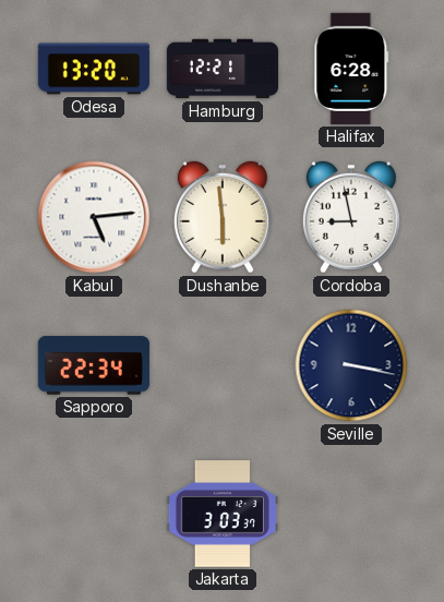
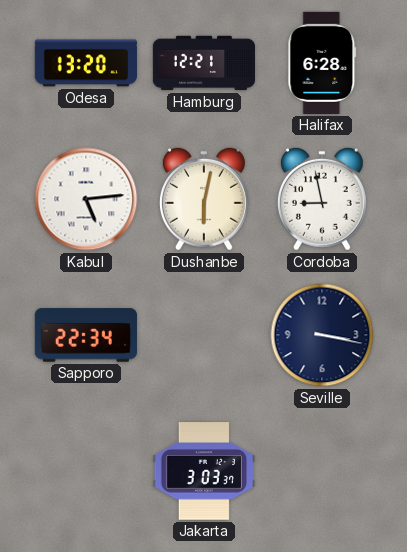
Dushanbe: 5:59 -> 6:02
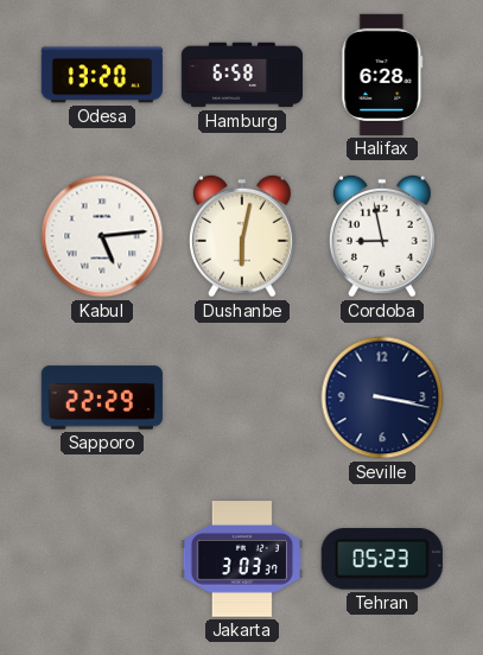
Hamburg: 12:21 -> 6:58
Sapporo: 22:34 -> 22:29
Tehran: none -> 05:23
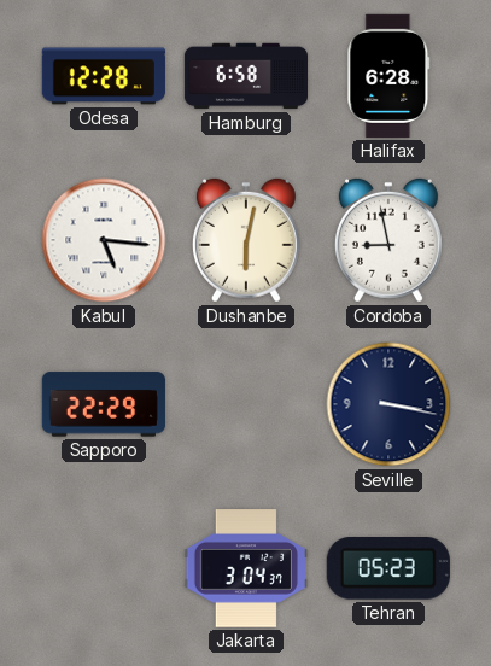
Odesa: 13:20 -> 12:28
Kabul: 5:14 -> 5:16
Jakarta: 3:03 -> 3:04
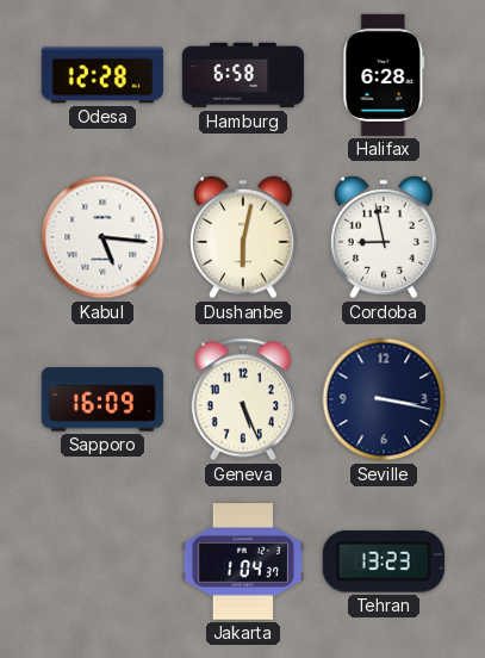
Sapporo: 22:29 -> 16:09
Geneva: none -> 5:26
Jakarta: 3:04 -> 1:04
Tehran: 05:23 -> 13:23
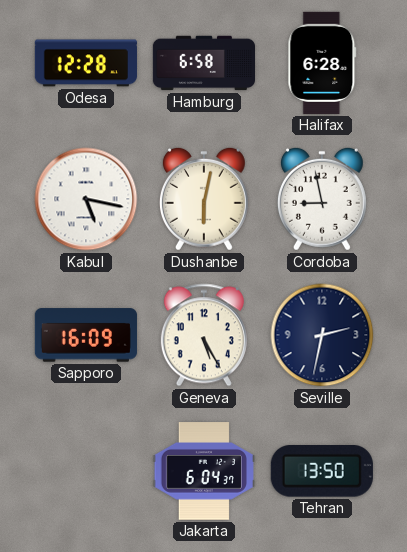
Kabul: 5:16 -> 5:17
Geneva: 5:26 -> 5:25
Seville: 3:17 -> 2:32
Jakarta: 1:04 -> 6:04
Tehran: 13:23 -> 13:50
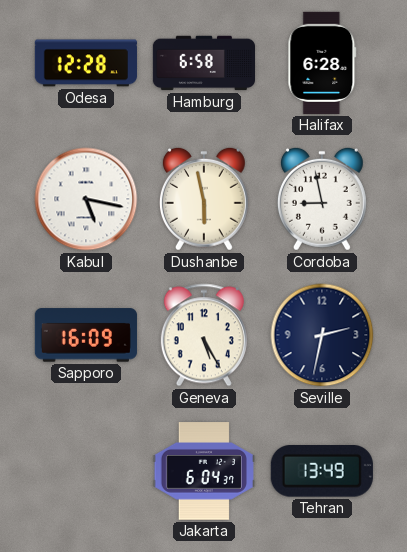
Dushanbe: 6:02 -> 5:58
Tehran: 13:50 -> 13:49
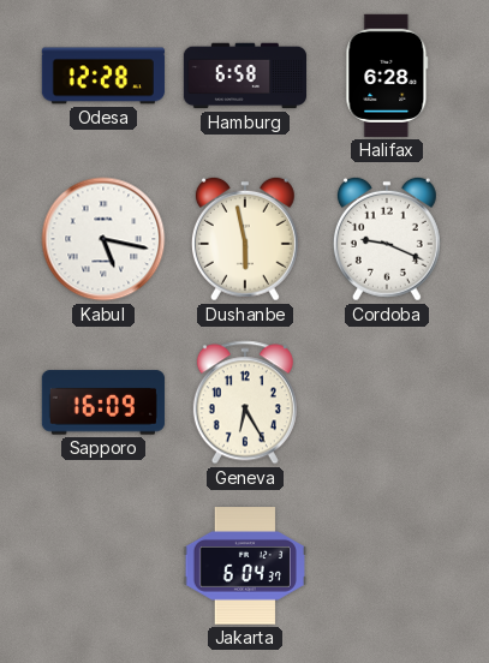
Cordoba: 8:58 -> 9:19
Geneva: 5:25 -> 6:25
Seville: 2:32 -> none
Tehran: 13:49 -> none
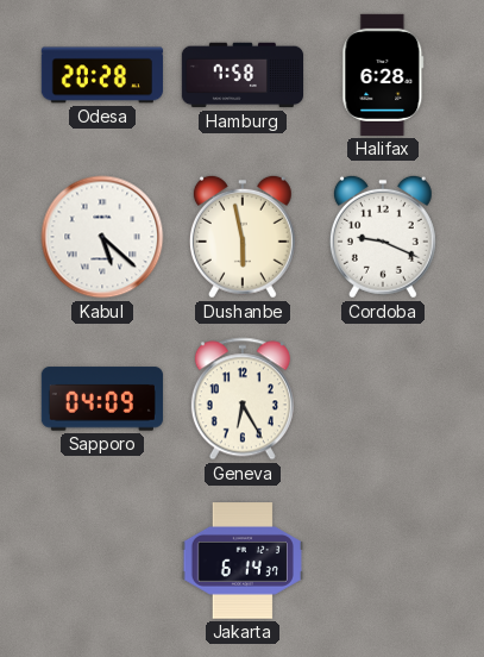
Odesa: 12:28 -> 20:28
Hamburg: 6:58 -> 7:58
Kabul: 5:17 -> 5:22
Sapporo: 16:09 -> 04:09
Jakarta: 6:04 -> 6:14
